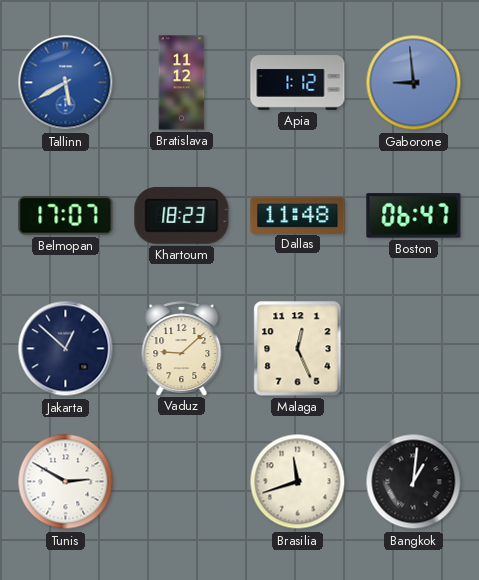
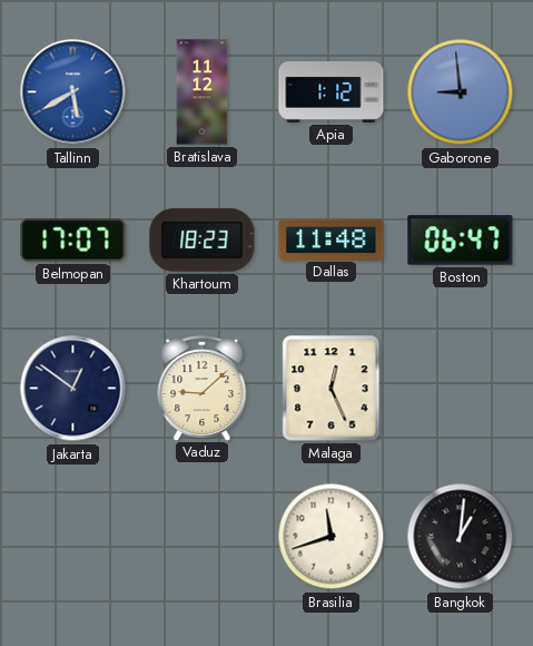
Jakarta: 12:52 -> 12:51
Tunis: 2:50 -> none
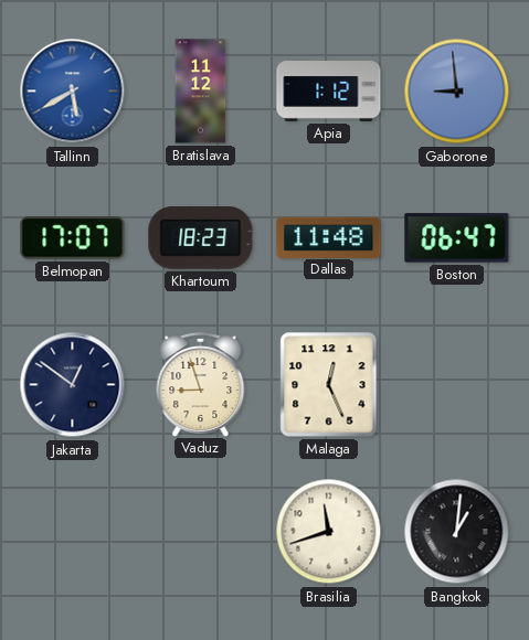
Vaduz: 9:08 -> 8:57
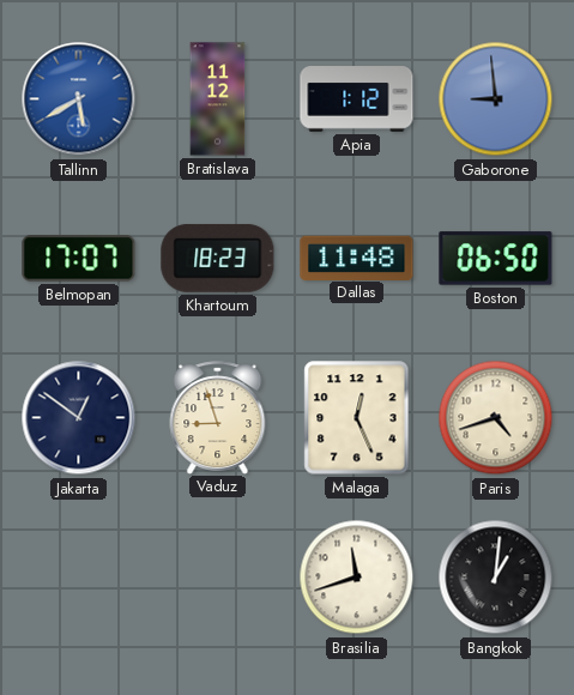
Boston: 06:47 -> 06:50
Paris: none -> 4:42
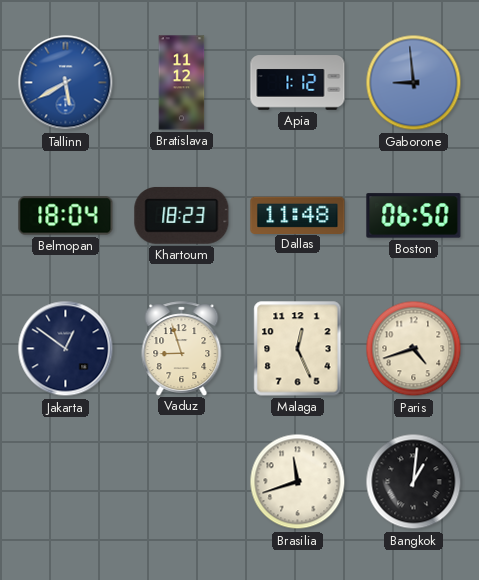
Belmopan: 17:07 -> 18:04
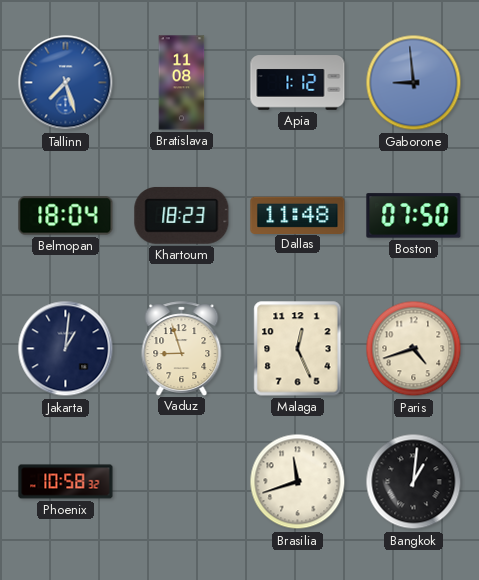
Tallinn: 5:40 -> 7:27
Bratislava: 11:12 -> 11:08
Boston: 06:50 -> 07:50
Jakarta: 12:51 -> 1:01
Phoenix: none -> 10:58
